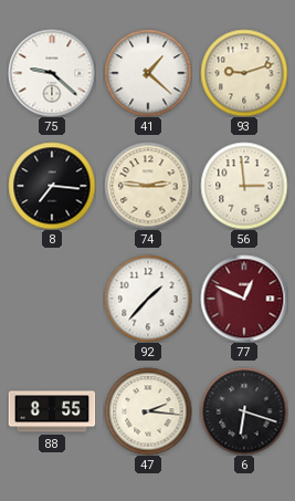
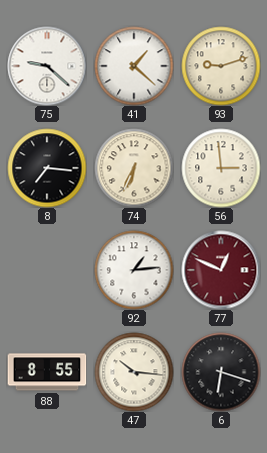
74: 2:46 -> 6:34
92: 1:37 -> 1:14
47: 2:16 -> 10:16
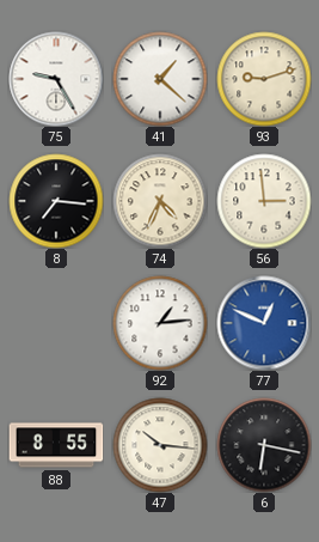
75: 9:22 -> 9:25
74: 6:34 -> 4:34
77 dial: burgundy -> blue
6: 6:18 -> 6:17
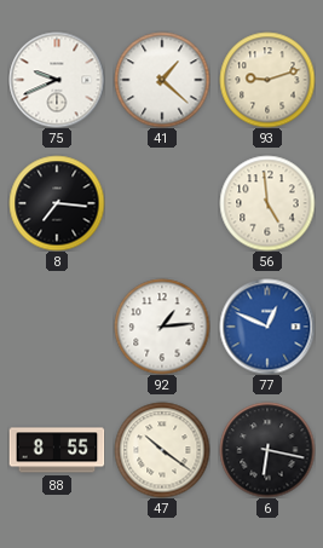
75: 9:25 -> 9:41
74: 4:34 -> none
56: 2:59 -> 4:59
47: 10:16 -> 10:21
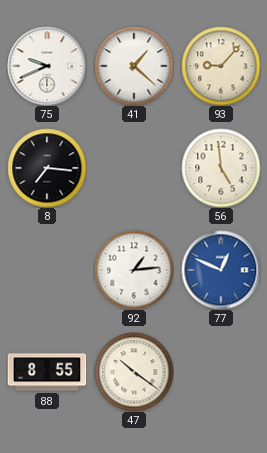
93: 9:12 -> 9:07
6: 6:17 -> none
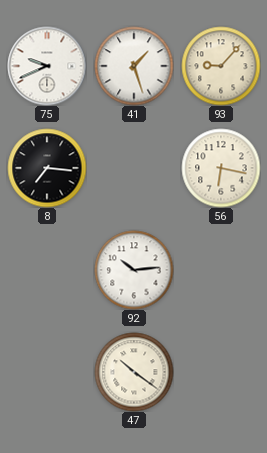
41: 1:22 -> 1:27
56: 4:59 -> 6:17
92: 1:14 -> 10:14
77: 12:49 -> none
88: 8:55 -> none
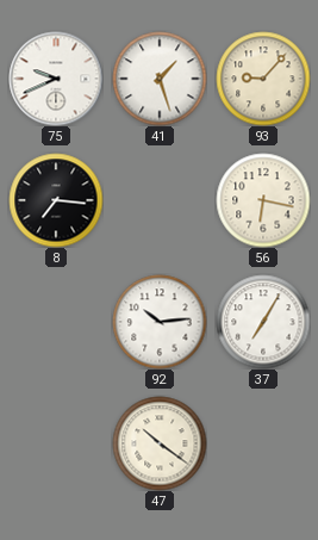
37: none -> 7:05
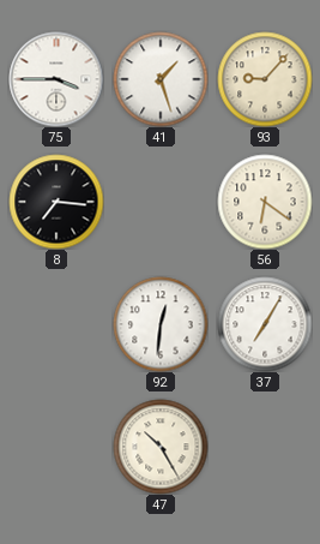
75: 9:41 -> 3:45
56: 6:17 -> 6:21
92: 10:14 -> 12:31
47: 10:21 -> 10:25
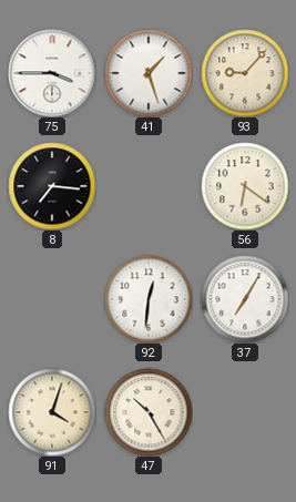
91: none -> 4:03
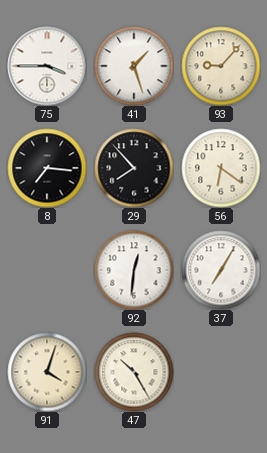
29: none -> 7:53
